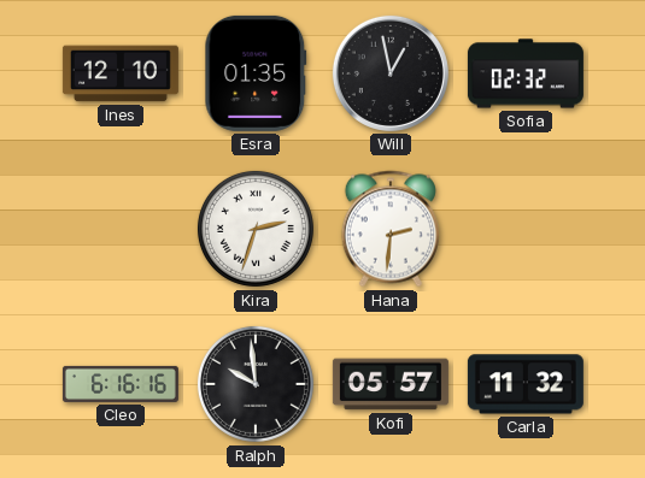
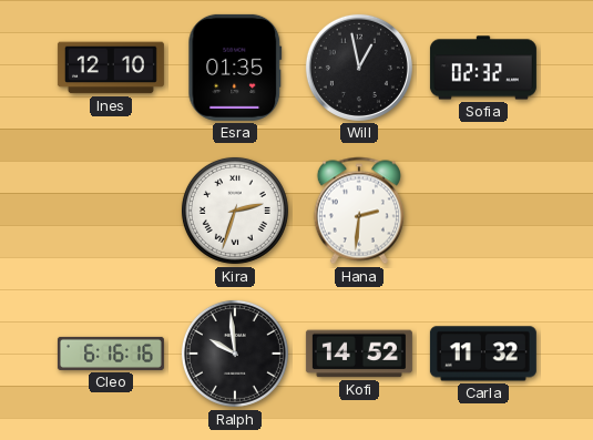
Kofi: 05:57 -> 14:52
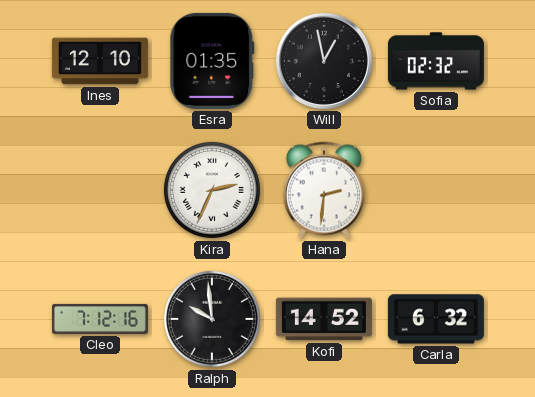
Kira: 2:33 -> 2:34
Cleo: 6:16 -> 7:12
Carla: 11:32 -> 6:32
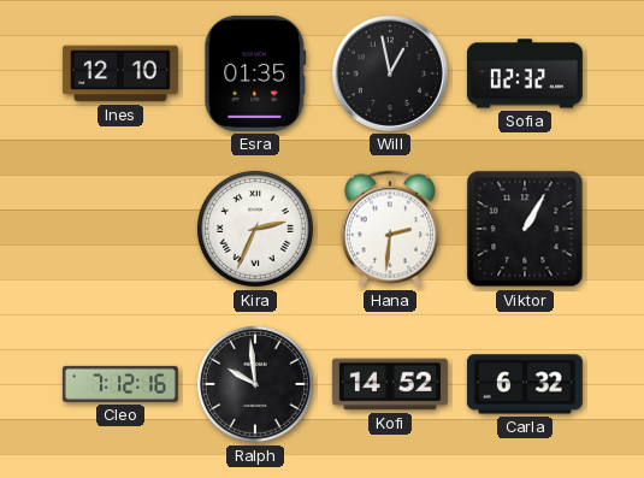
Viktor: none -> 1:05
